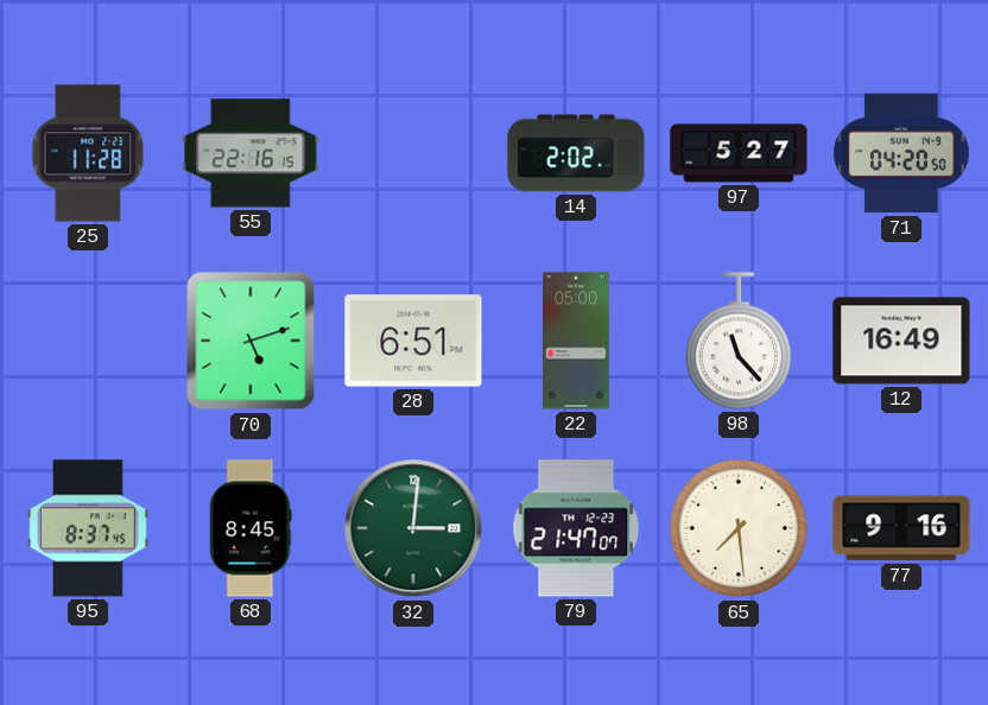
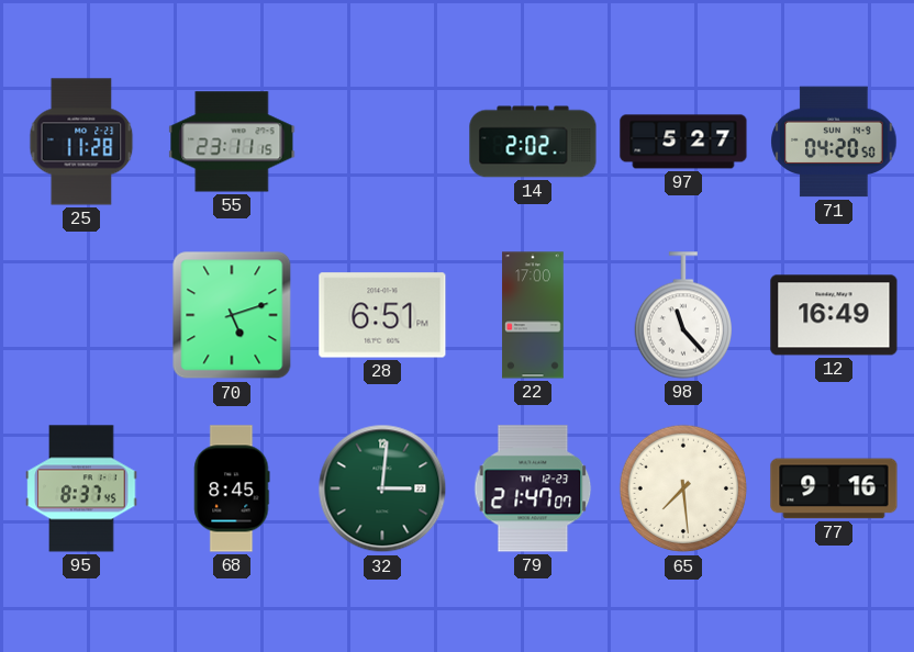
55: 22:16 -> 23:11
22: 05:00 -> 17:00
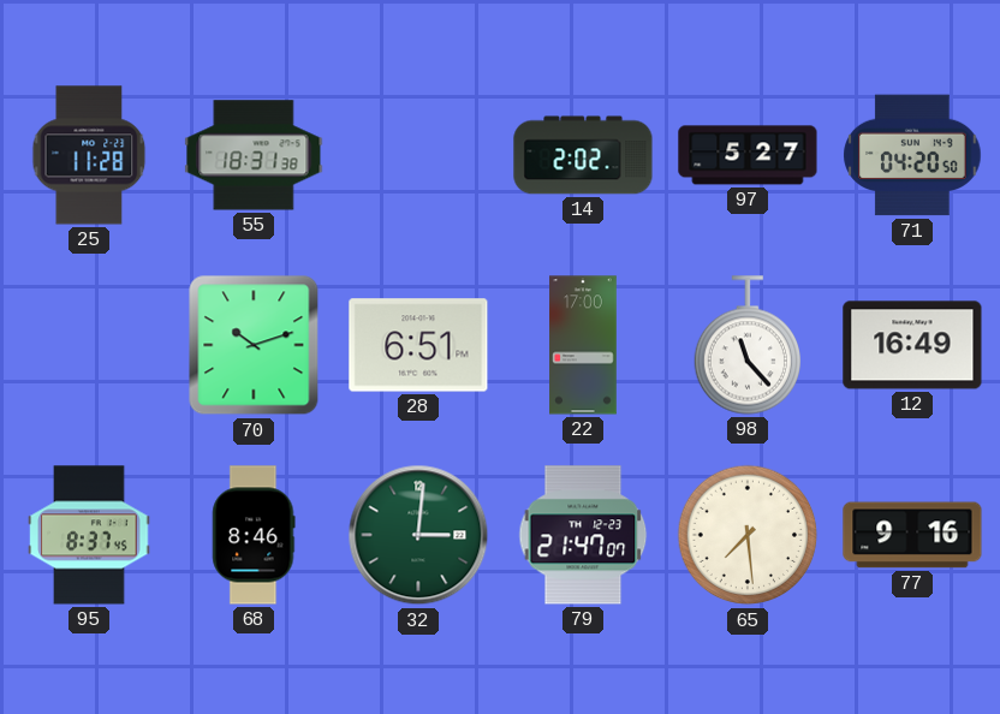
55: 23:11 -> 18:31
70: 5:12 -> 10:12
68: 8:45 -> 8:46
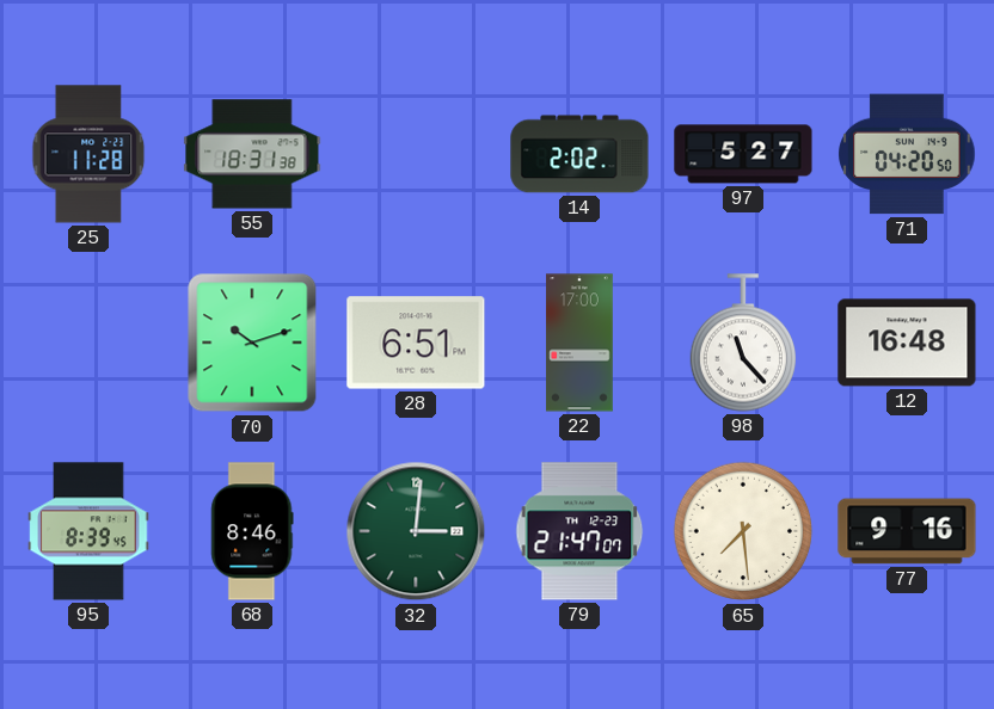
12: 16:49 -> 16:48
95: 8:37 -> 8:39
